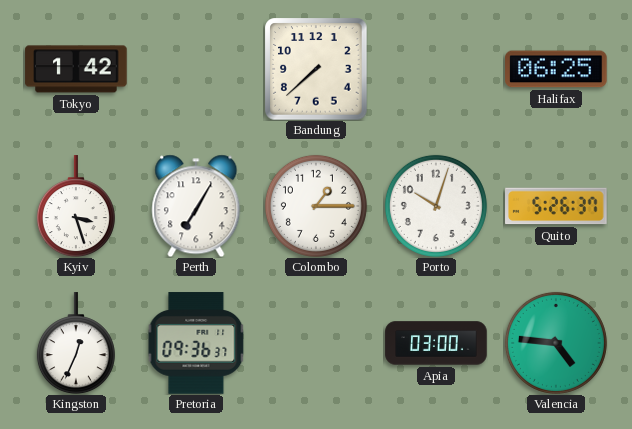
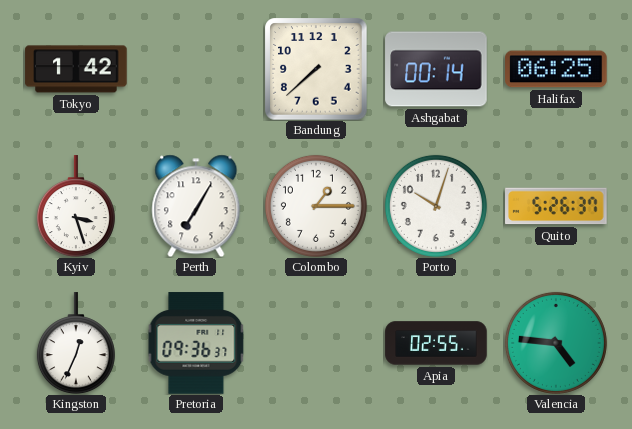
Ashgabat: none -> 00:14
Apia: 03:00 -> 02:55
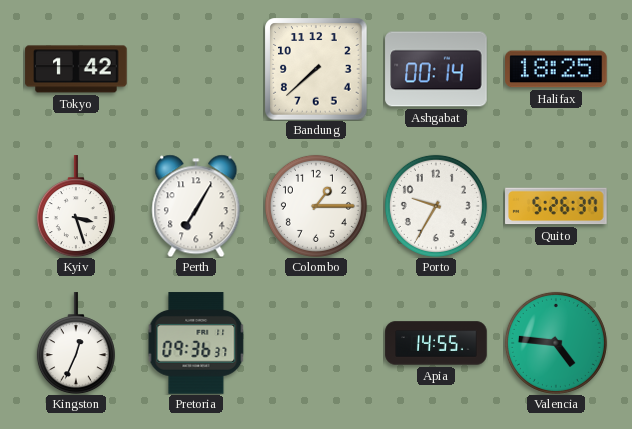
Halifax: 06:25 -> 18:25
Porto: 10:03 -> 9:35
Apia: 02:55 -> 14:55
